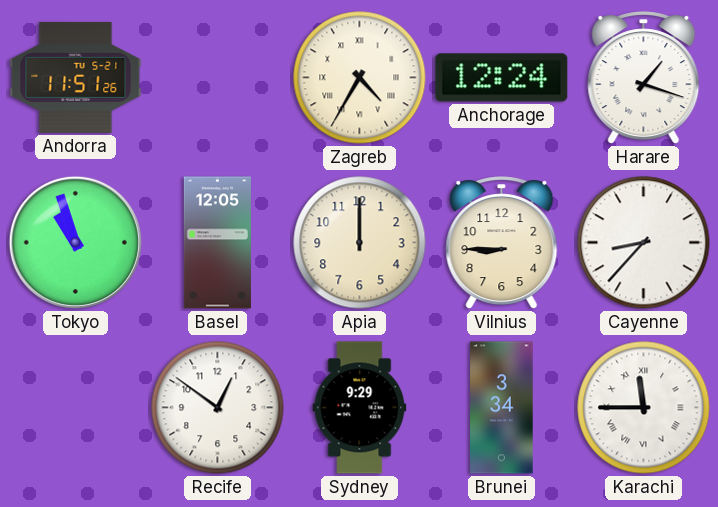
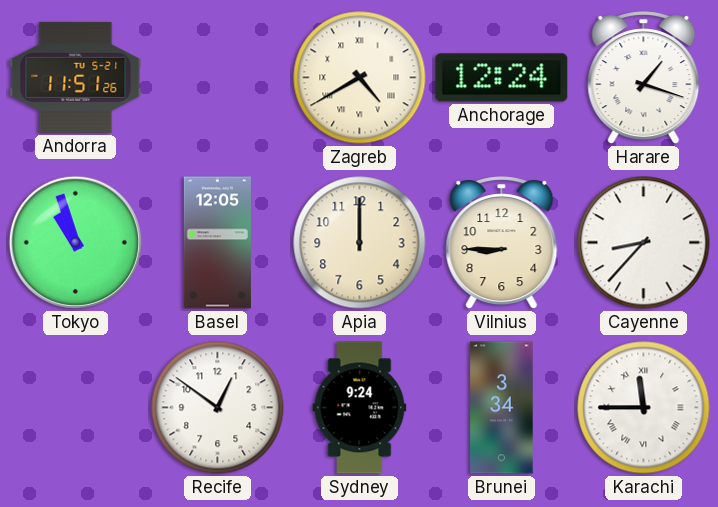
Zagreb: 4:35 -> 4:40
Sydney: 9:29 -> 9:24
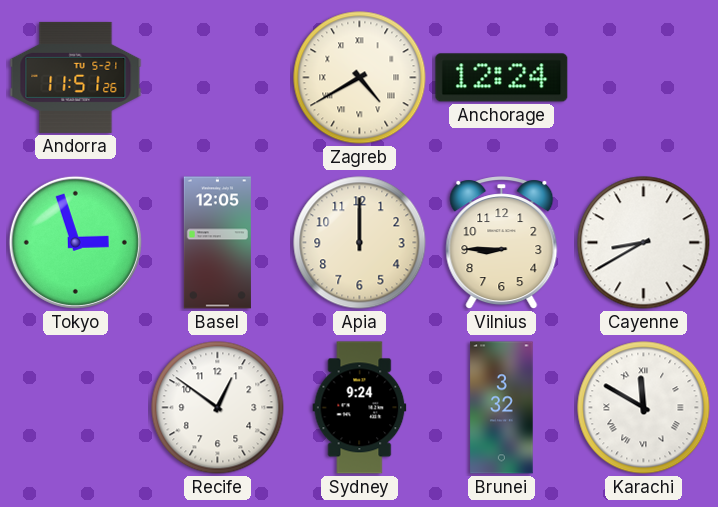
Harare: 1:18 -> none
Tokyo: 10:57 -> 2:57
Cayenne: 8:37 -> 8:40
Brunei: 3:34 -> 3:32
Karachi: 11:45 -> 11:50
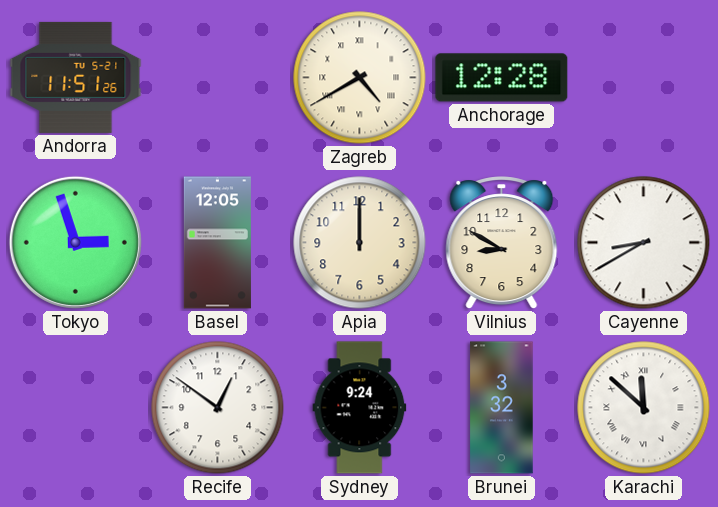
Anchorage: 12:24 -> 12:28
Vilnius: 8:45 -> 8:50
Karachi: 11:50 -> 11:52
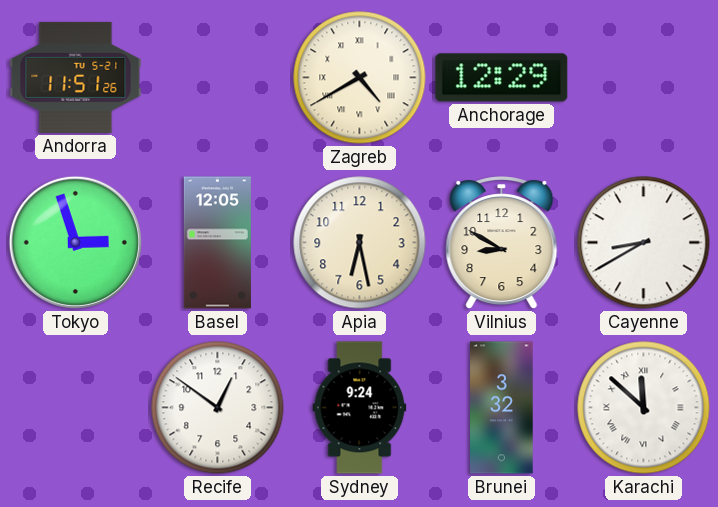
Anchorage: 12:28 -> 12:29
Apia: 12:00 -> 6:28
